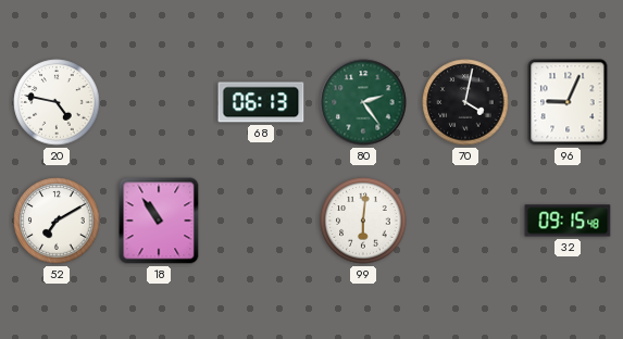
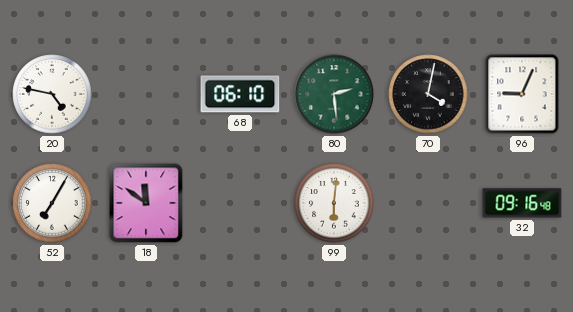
68: 06:13 -> 06:10
80: 2:24 -> 2:29
52: 7:10 -> 7:05
18: 10:54 -> 11:51
32: 09:15 -> 09:16
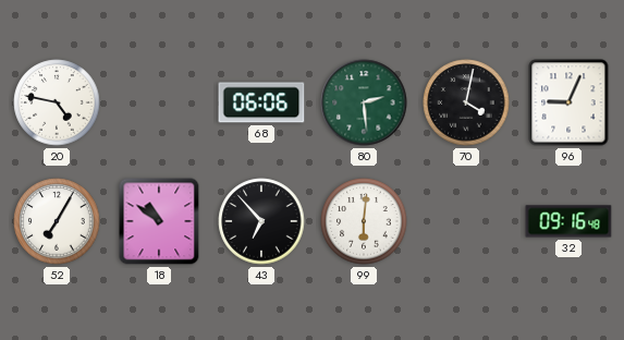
68: 06:10 -> 06:06
18: 11:51 -> 10:51
43: none -> 6:53
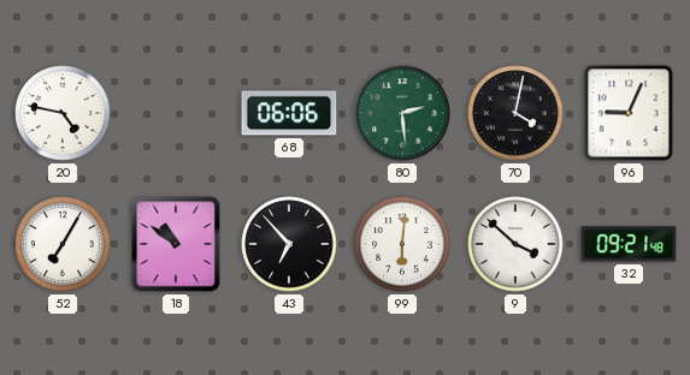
9: none -> 3:52
32: 09:16 -> 09:21
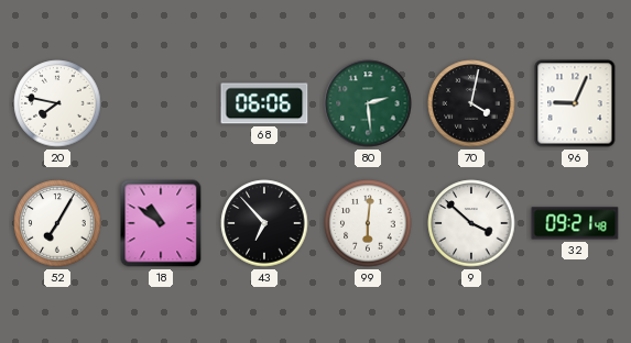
20: 4:47 -> 7:47
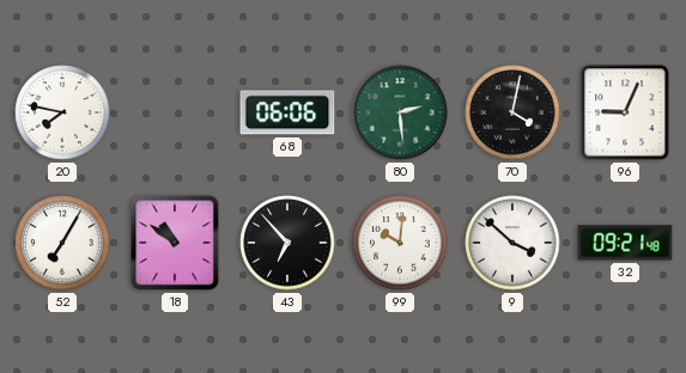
99: 6:01 -> 10:01
